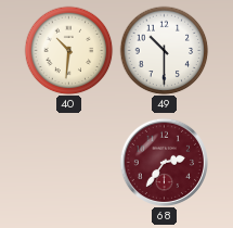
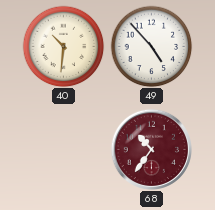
49: 10:30 -> 4:53
68: 2:36 -> 10:36
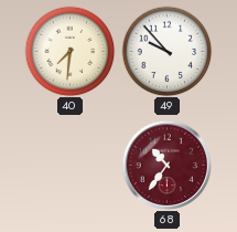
40: 10:31 -> 7:31
49: 4:53 -> 9:53
